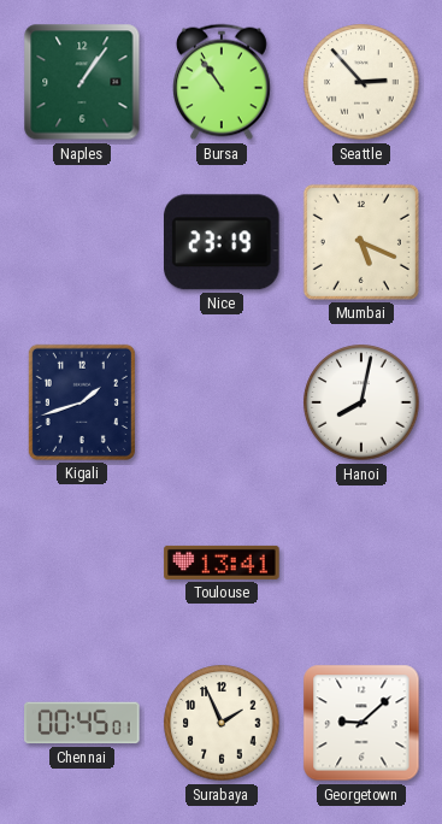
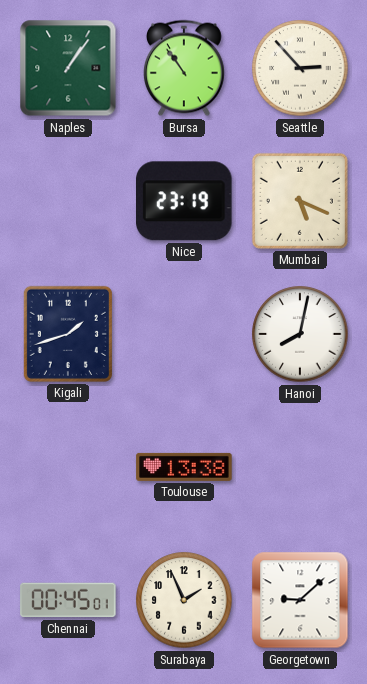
Toulouse: 13:41 -> 13:38
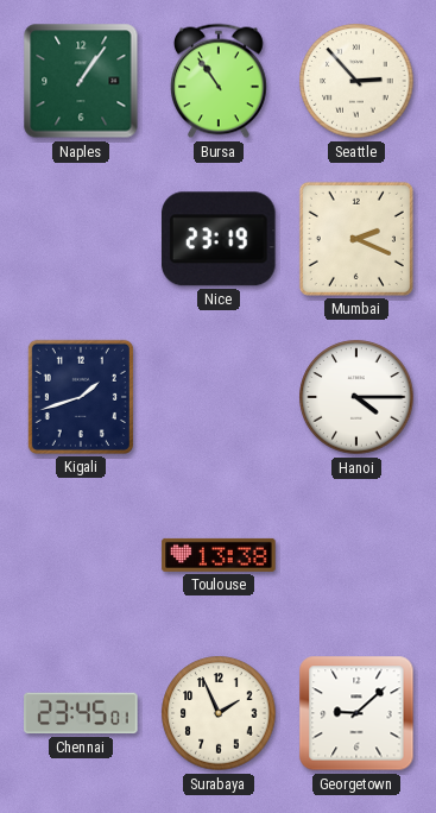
Mumbai: 5:19 -> 2:19
Hanoi: 8:02 -> 4:15
Chennai: 00:45 -> 23:45
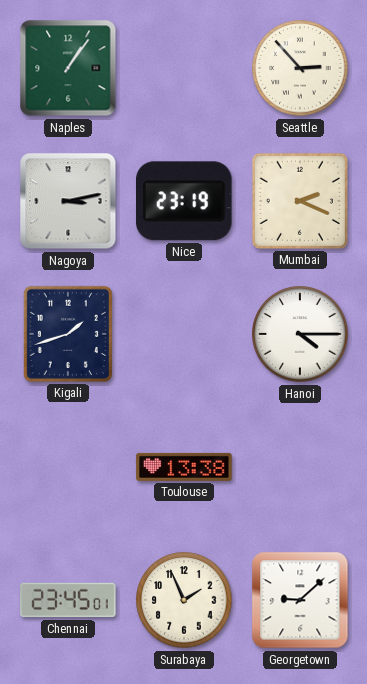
Bursa: 10:54 -> none
Nagoya: none -> 3:13
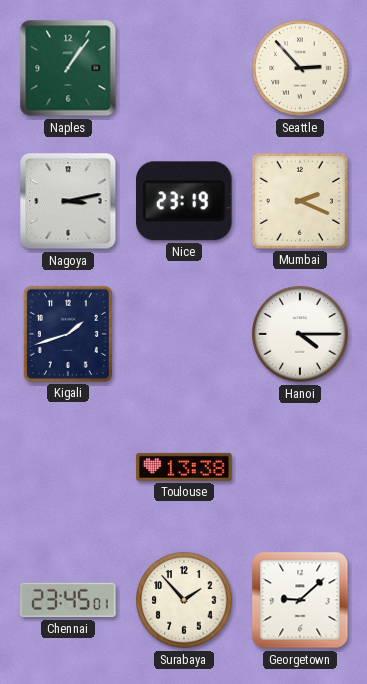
Surabaya: 1:56 -> 1:53
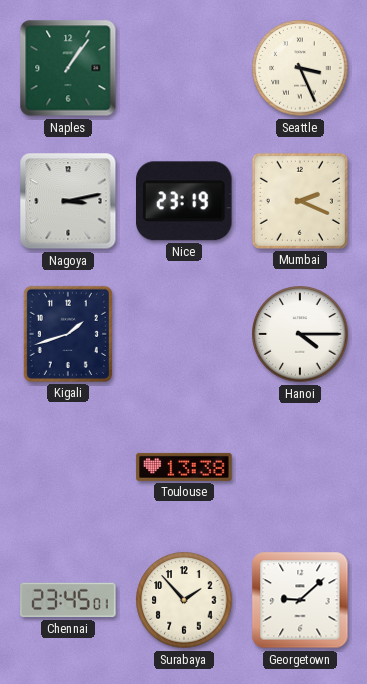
Seattle: 2:53 -> 3:26
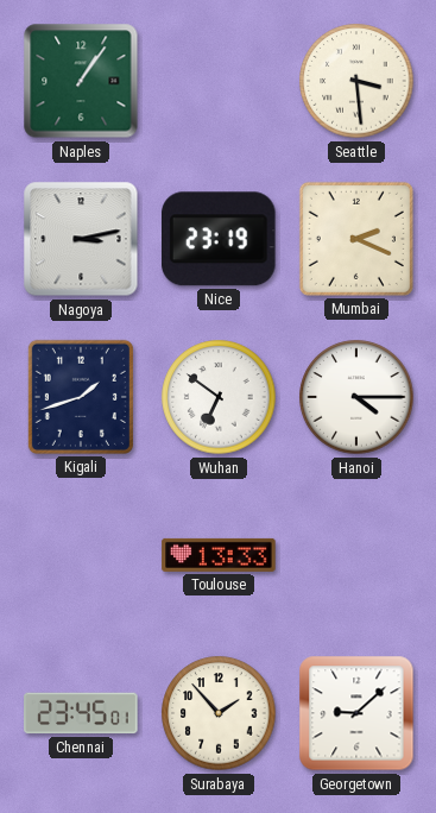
Seattle: 3:26 -> 3:29
Wuhan: none -> 6:51
Toulouse: 13:38 -> 13:33
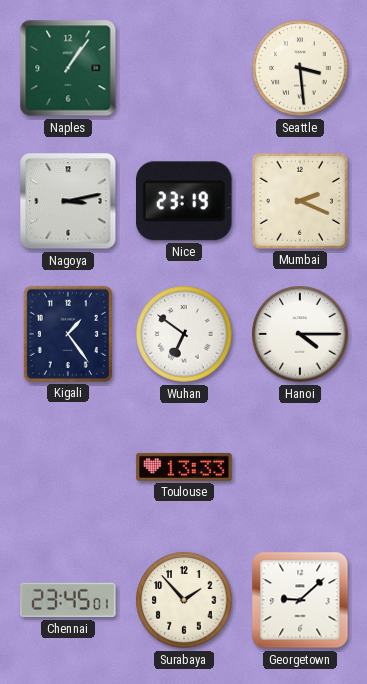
Kigali: 1:42 -> 1:24
